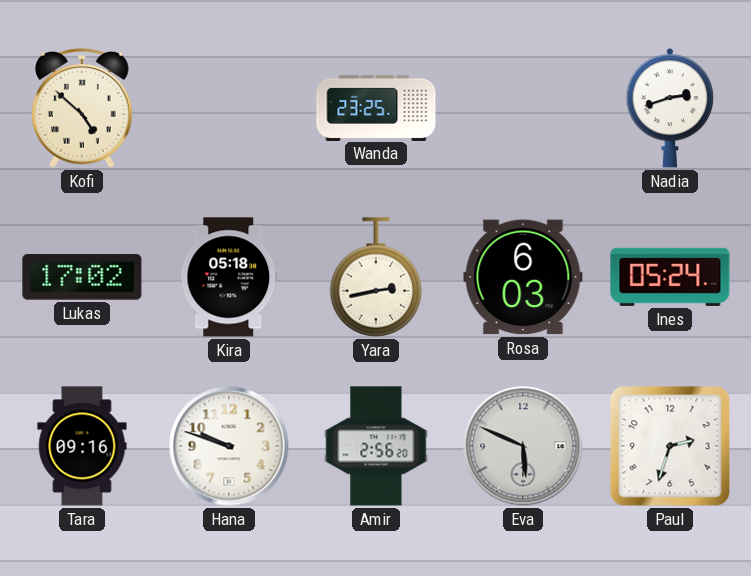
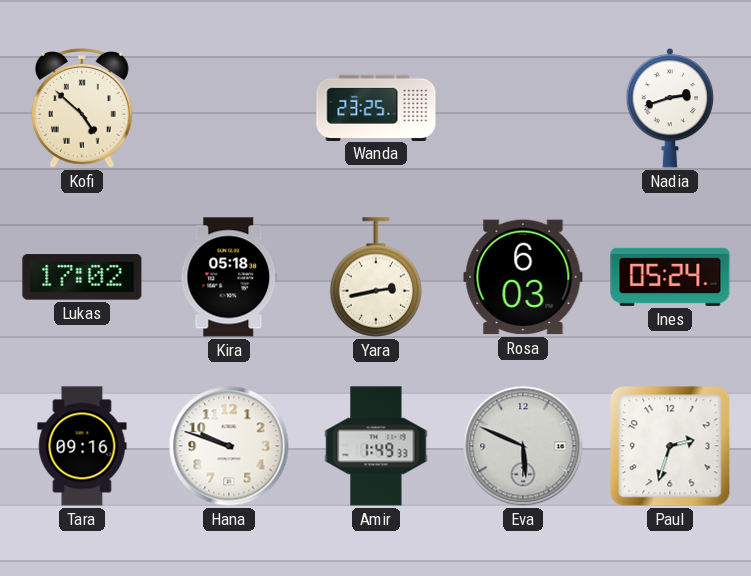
Amir: 2:56 -> 1:49
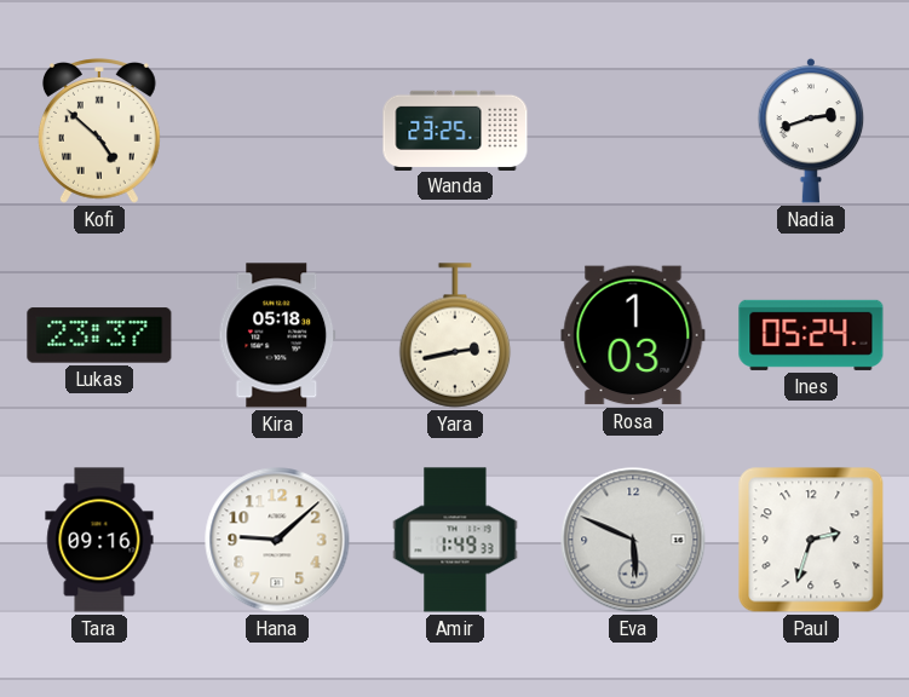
Lukas: 17:02 -> 23:37
Rosa: 6:03 -> 1:03
Hana: 9:48 -> 9:08
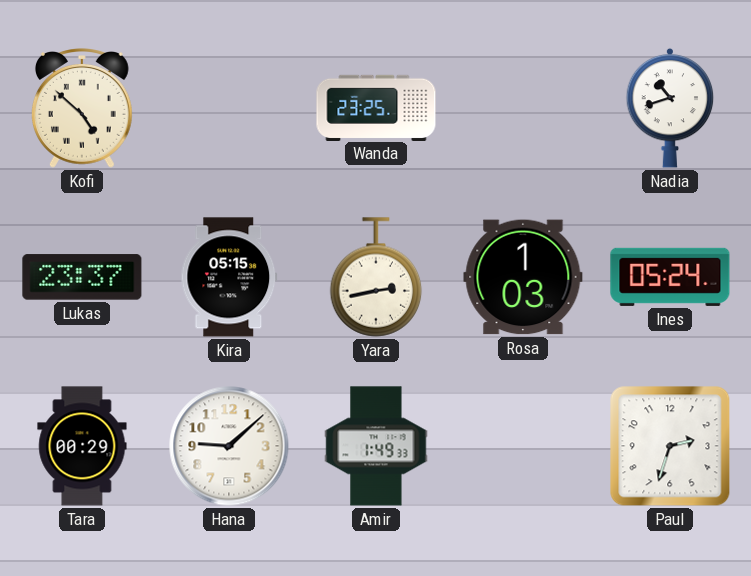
Nadia: 2:42 -> 10:42
Kira: 05:18 -> 05:15
Tara: 09:16 -> 00:29
Eva: 5:49 -> none
